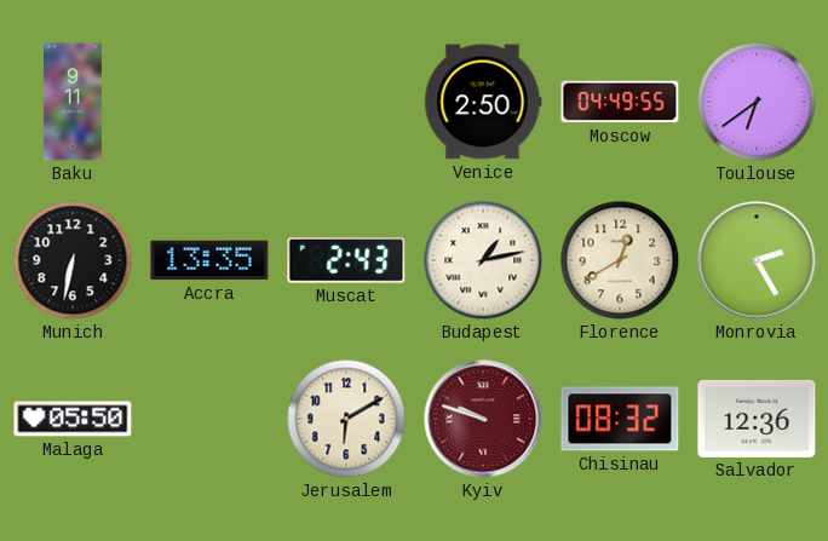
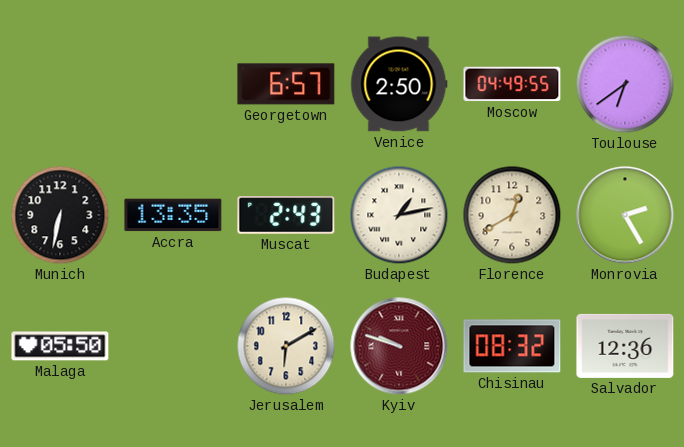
Baku: 9:11 -> none
Georgetown: none -> 6:57
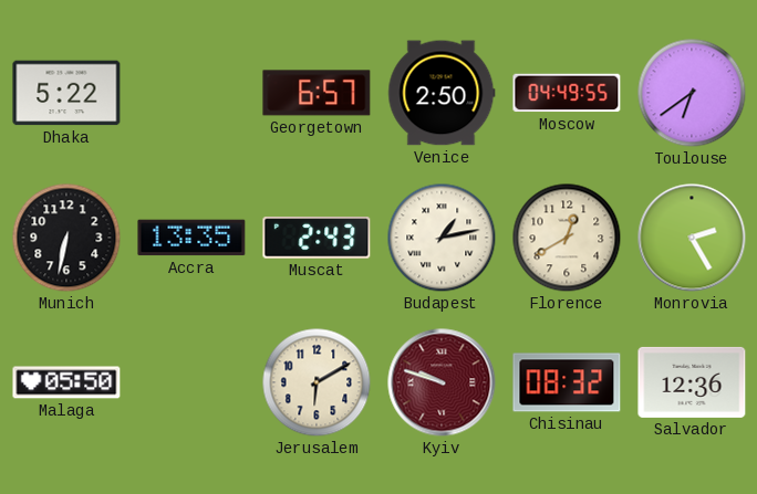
Dhaka: none -> 5:22
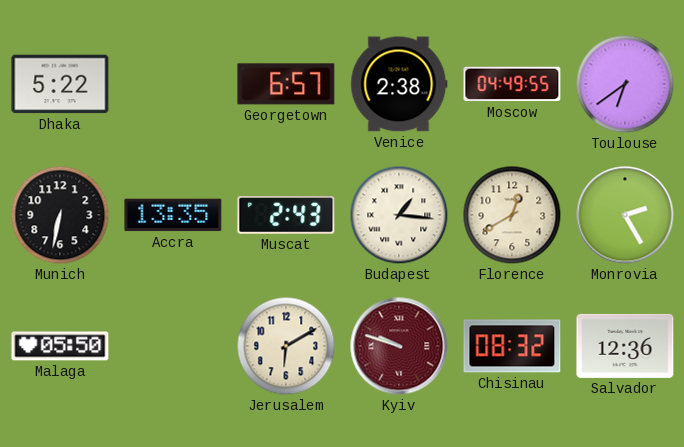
Venice: 2:50 -> 2:38
Budapest: 1:13 -> 1:16
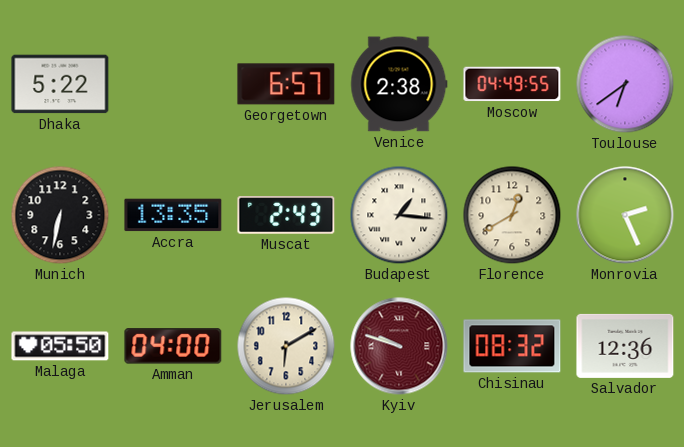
Monrovia: 2:25 -> 2:26
Amman: none -> 04:00
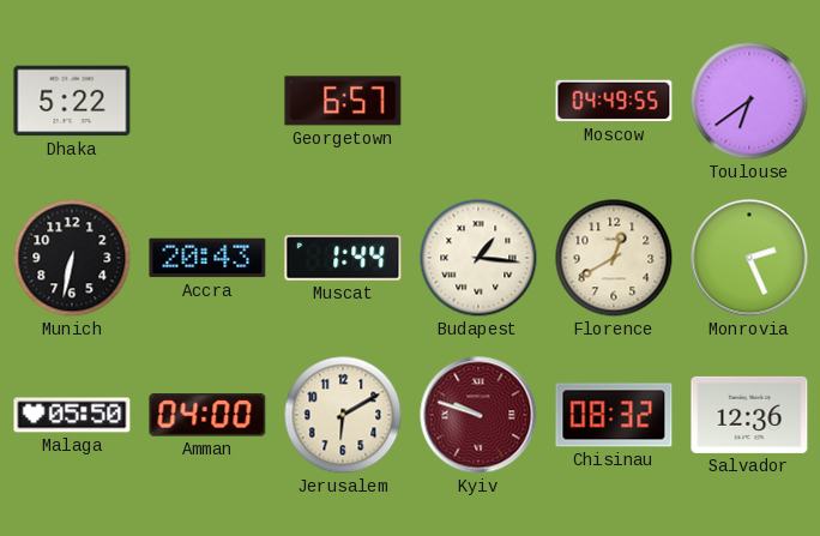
Venice: 2:38 -> none
Accra: 13:35 -> 20:43
Muscat: 2:43 -> 1:44
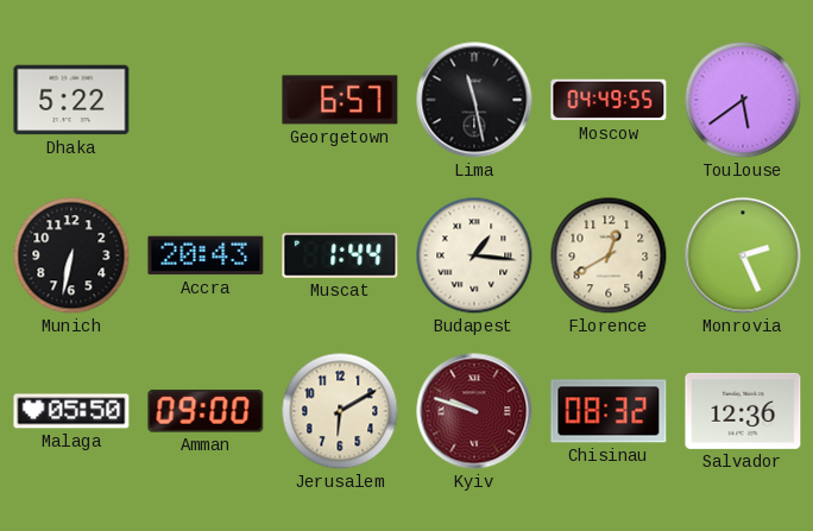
Lima: none -> 11:28
Toulouse: 6:39 -> 5:39
Amman: 04:00 -> 09:00
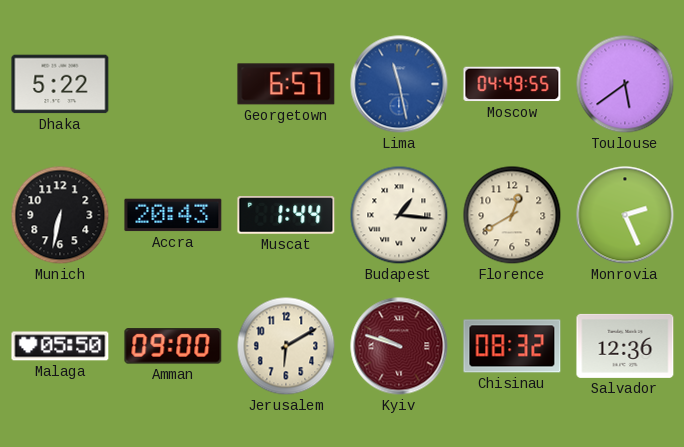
Lima dial: black -> blue
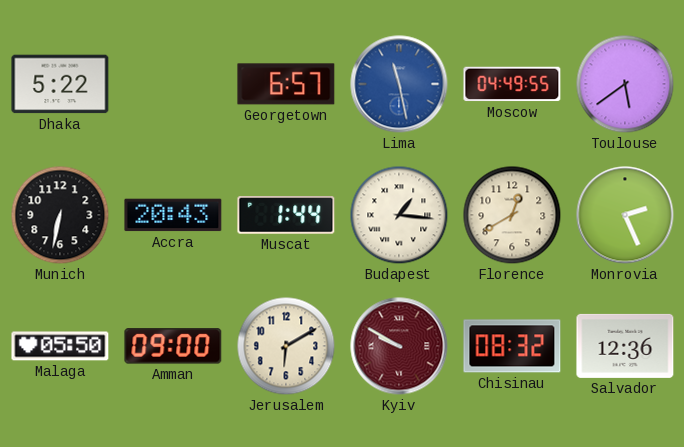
Kyiv: 9:48 -> 9:50
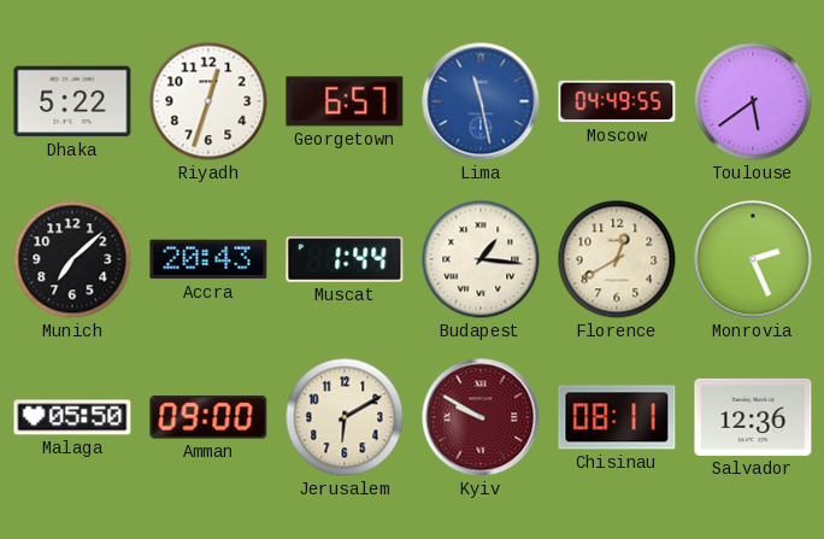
Riyadh: none -> 12:33
Munich: 6:32 -> 7:08
Chisinau: 08:32 -> 08:11
